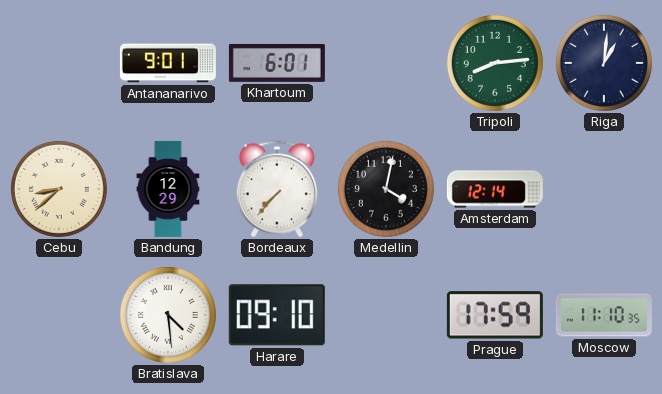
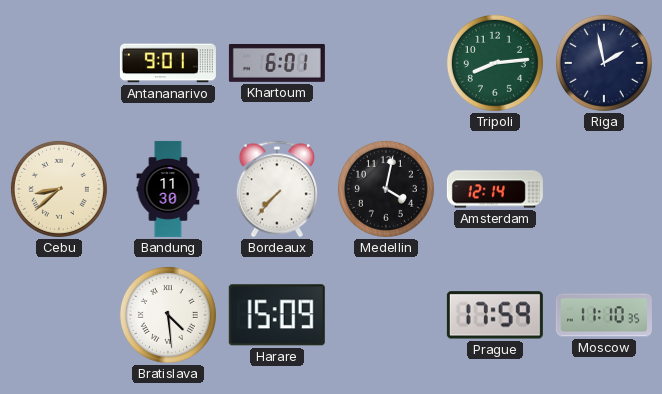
Riga: 1:01 -> 1:58
Bandung: 12:29 -> 11:30
Harare: 09:10 -> 15:09
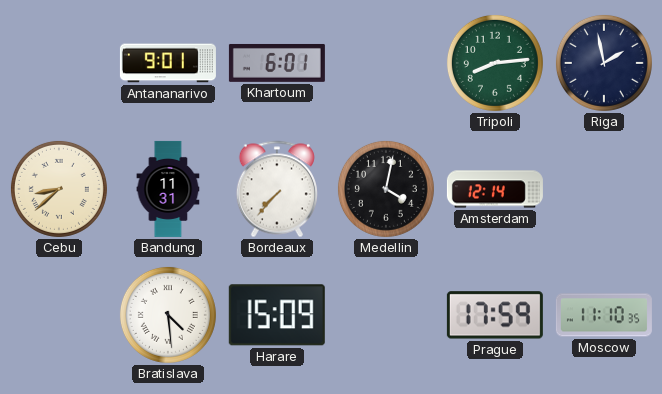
Bandung: 11:30 -> 11:31
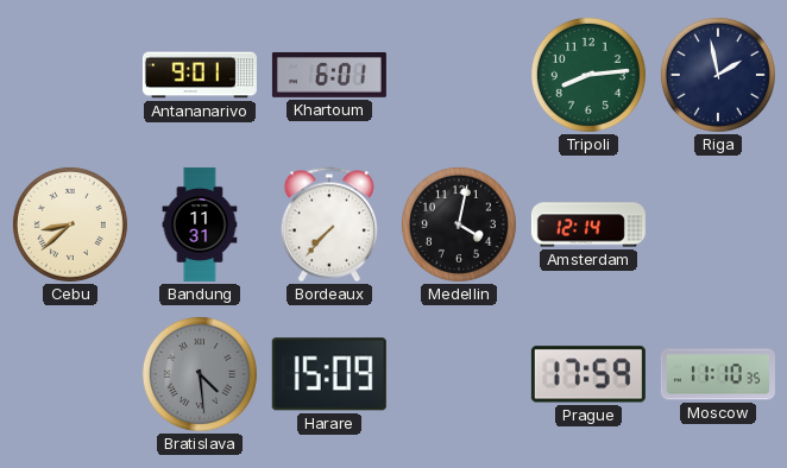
Bratislava dial: white -> grey
